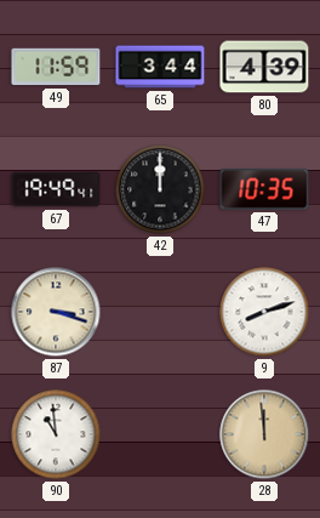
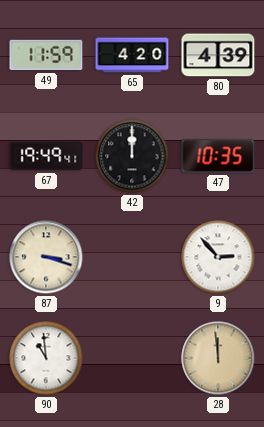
65: 3:44 -> 4:20
9: 8:12 -> 2:53
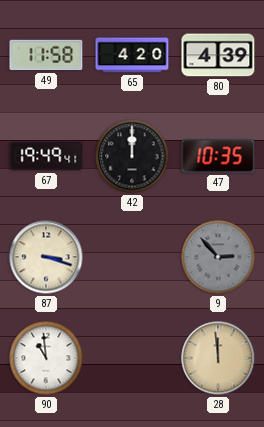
49: 11:59 -> 11:58
9 dial: white -> grey
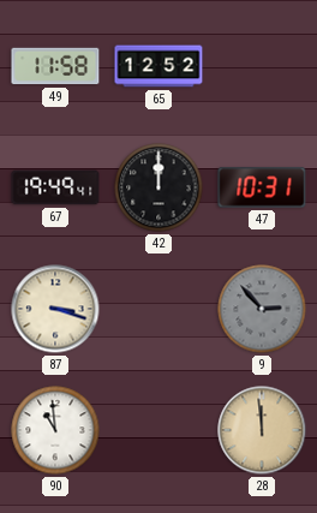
65: 4:20 -> 12:52
80: 4:39 -> none
47: 10:35 -> 10:31
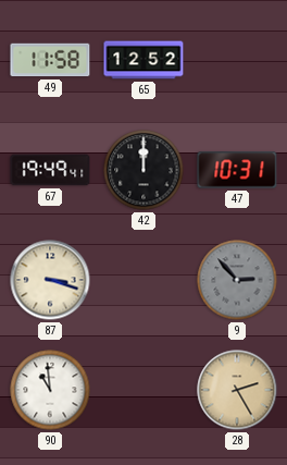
28: 11:59 -> 2:25
